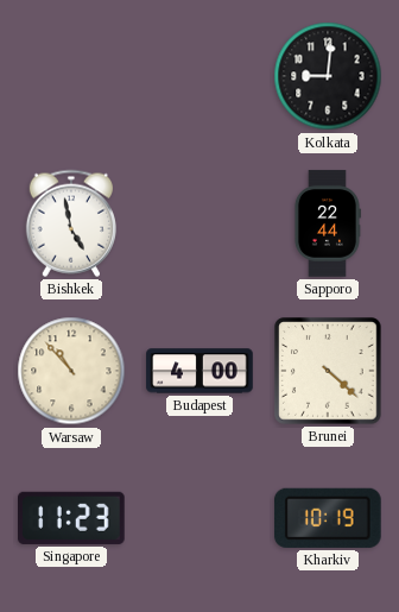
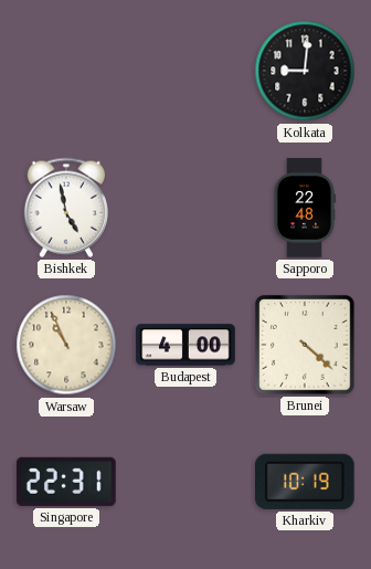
Sapporo: 22:44 -> 22:48
Warsaw: 10:53 -> 10:56
Singapore: 11:23 -> 22:31
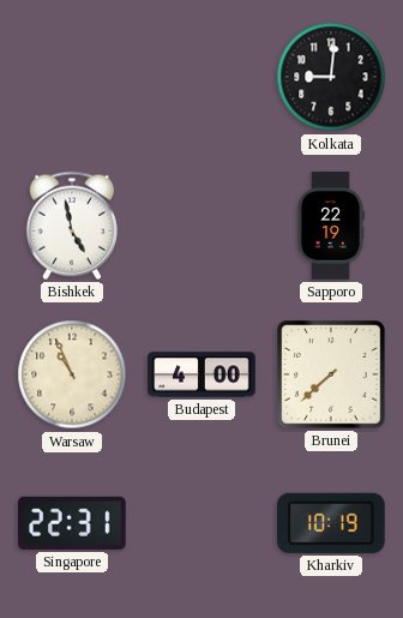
Sapporo: 22:48 -> 22:19
Brunei: 4:22 -> 7:38
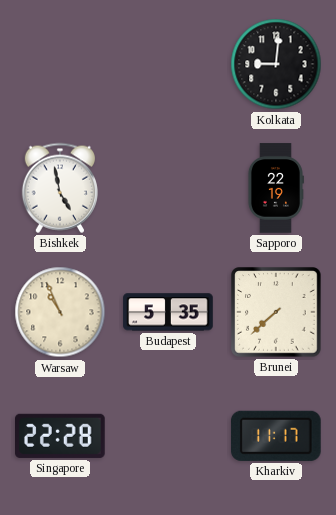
Budapest: 4:00 -> 5:35
Singapore: 22:31 -> 22:28
Kharkiv: 10:19 -> 11:17
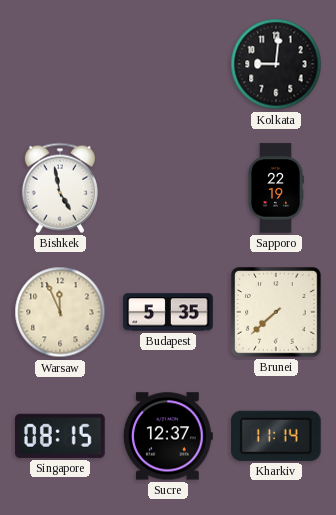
Warsaw: 10:56 -> 11:56
Singapore: 22:28 -> 08:15
Sucre: none -> 12:37
Kharkiv: 11:17 -> 11:14
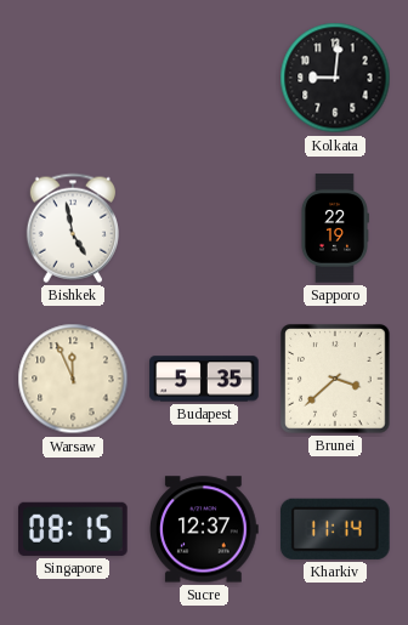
Brunei: 7:38 -> 3:38
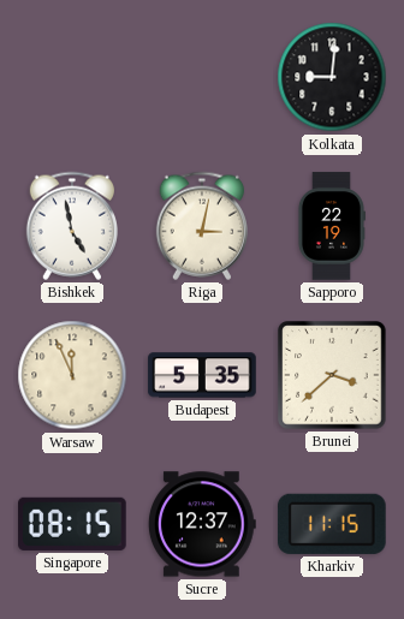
Riga: none -> 3:02
Kharkiv: 11:14 -> 11:15
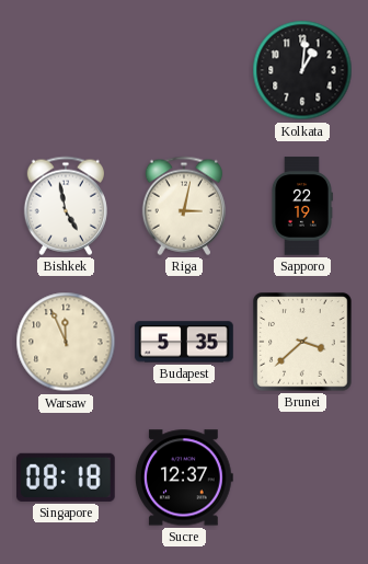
Kolkata: 9:01 -> 1:01
Singapore: 08:15 -> 08:18
Kharkiv: 11:15 -> none
